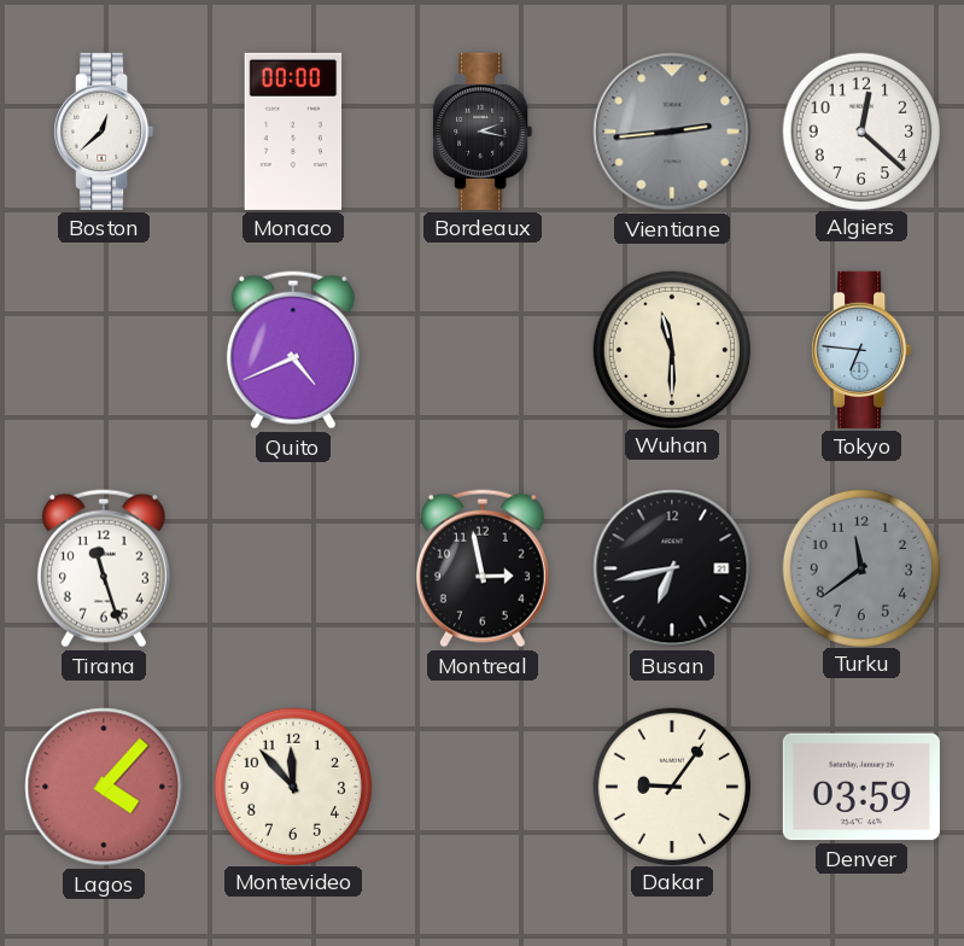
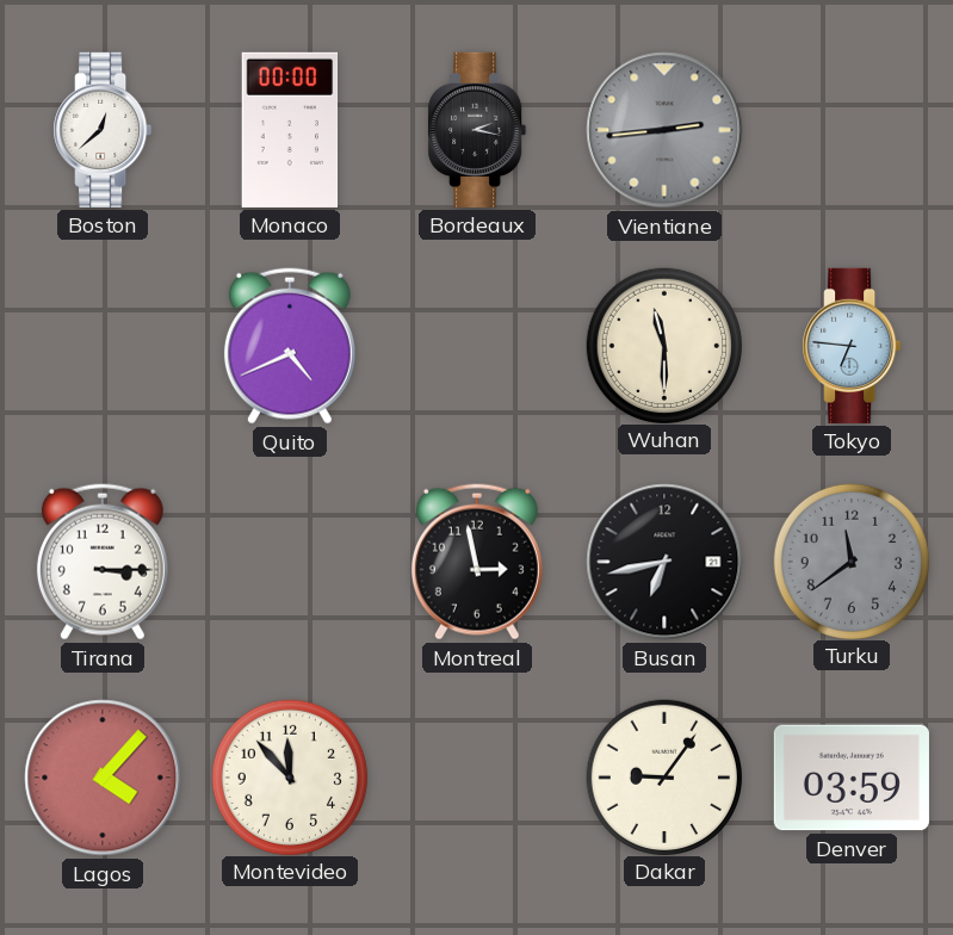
Algiers: 12:22 -> none
Tirana: 11:27 -> 3:15
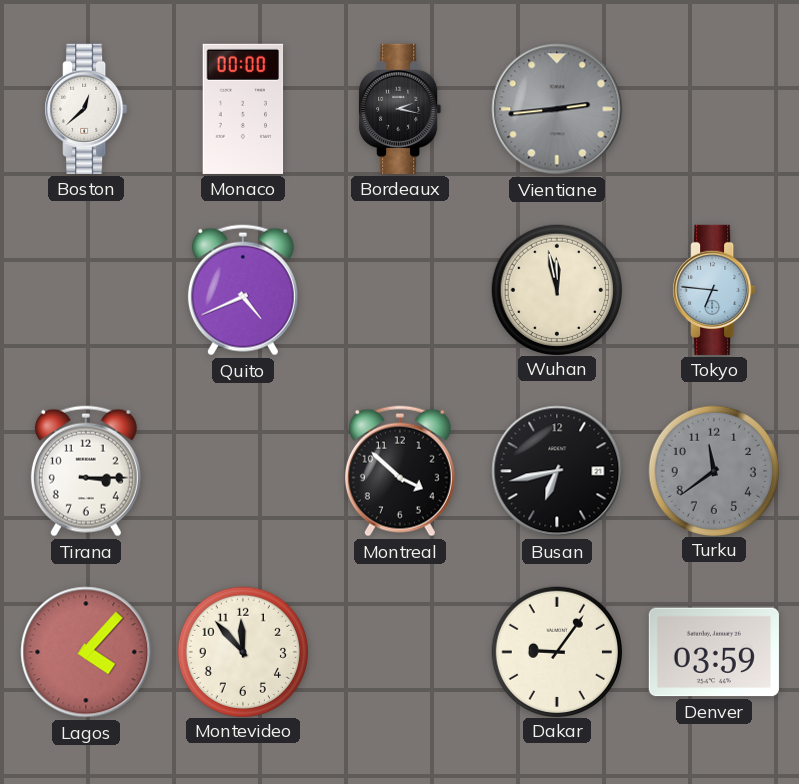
Wuhan: 11:30 -> 11:58
Montreal: 2:58 -> 3:52
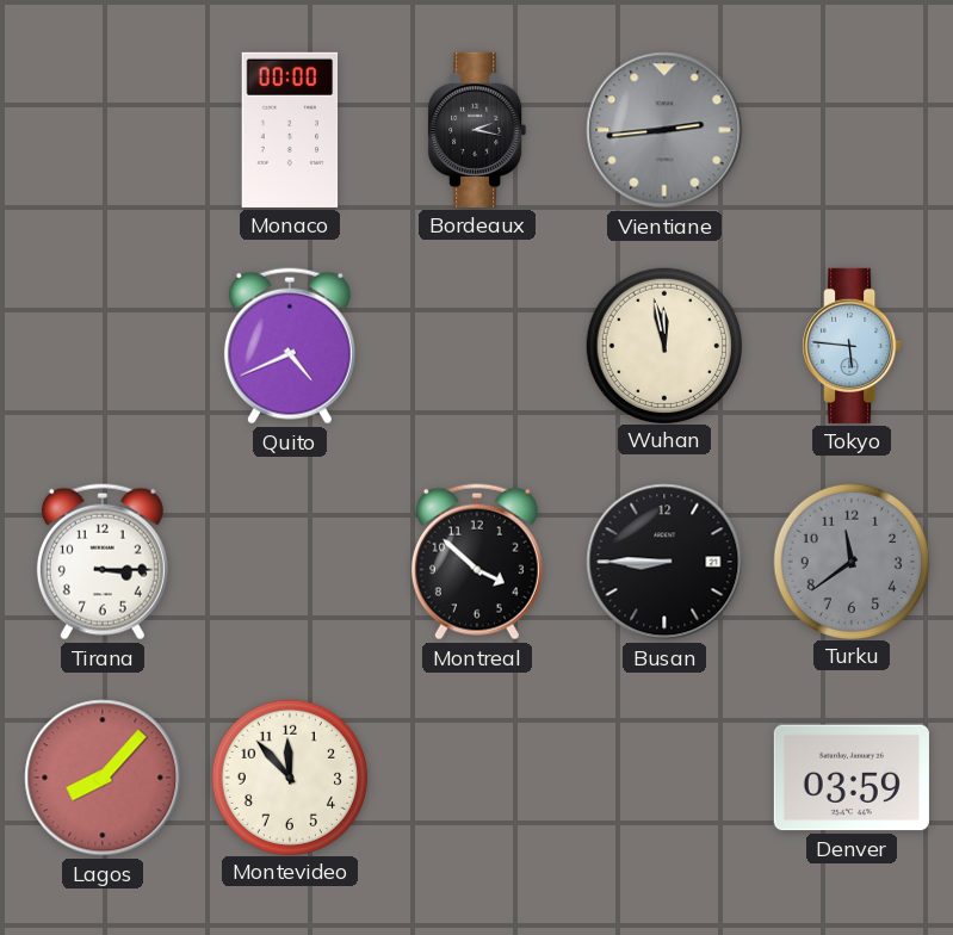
Boston: 12:38 -> none
Tokyo: 6:46 -> 5:46
Busan: 6:43 -> 8:45
Lagos: 4:07 -> 8:07
Dakar: 9:06 -> none
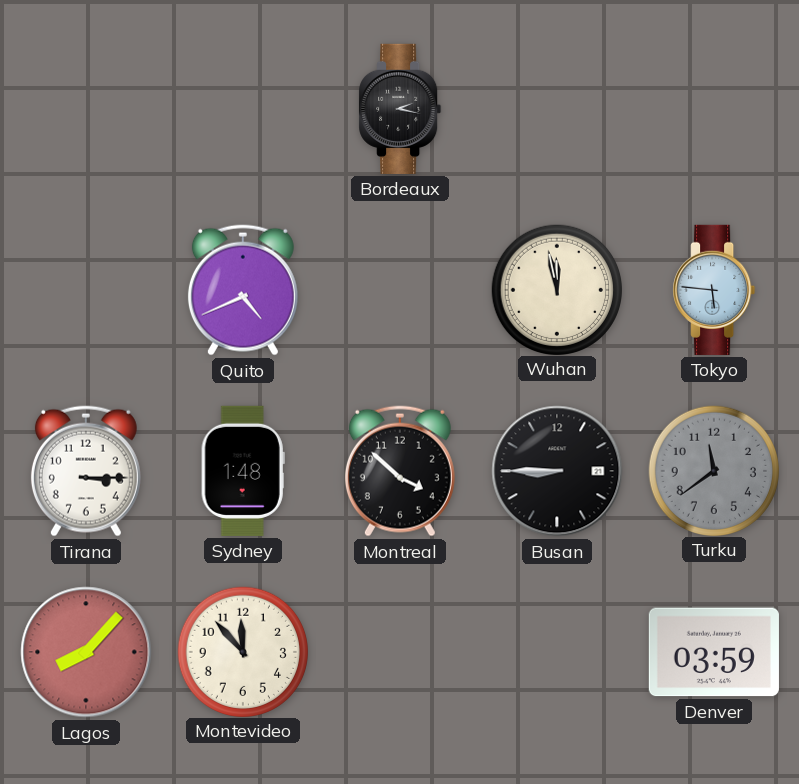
Monaco: 00:00 -> none
Vientiane: 2:44 -> none
Sydney: none -> 1:48
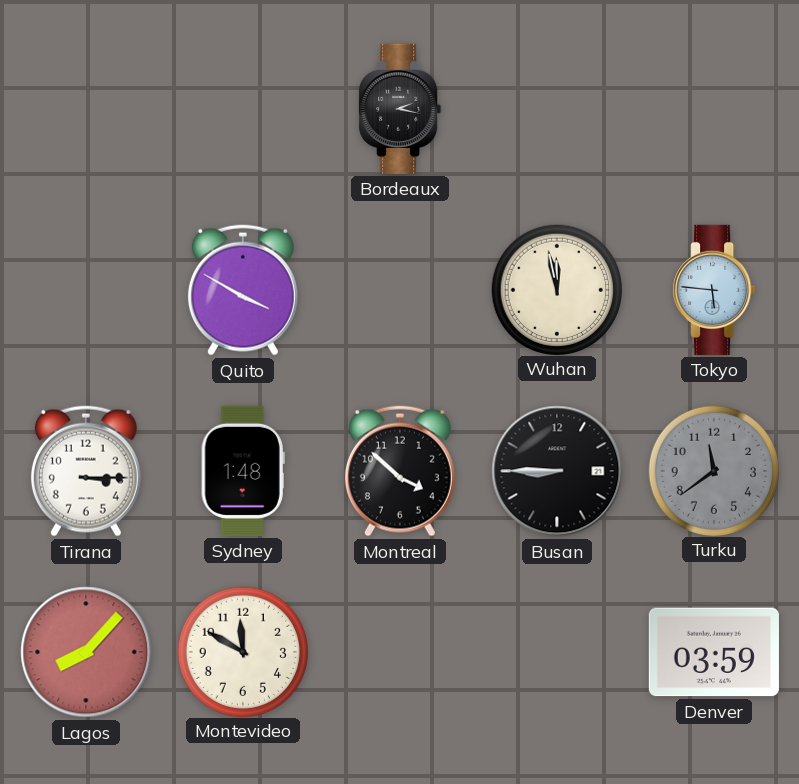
Quito: 4:41 -> 3:50
Montevideo: 11:53 -> 11:50
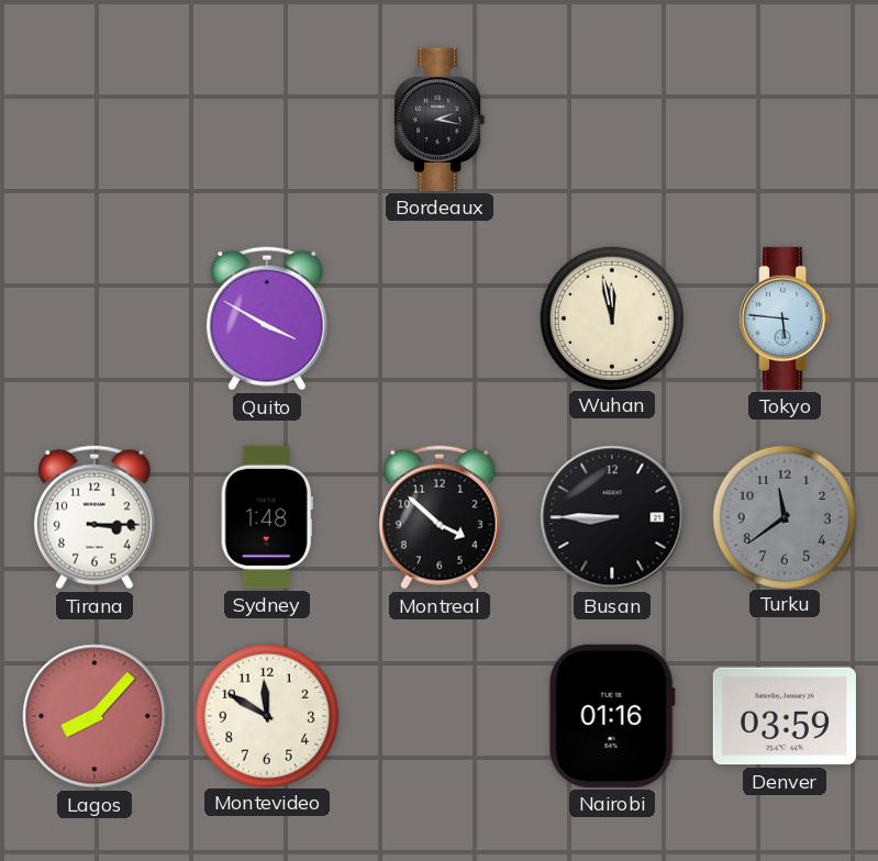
Nairobi: none -> 01:16
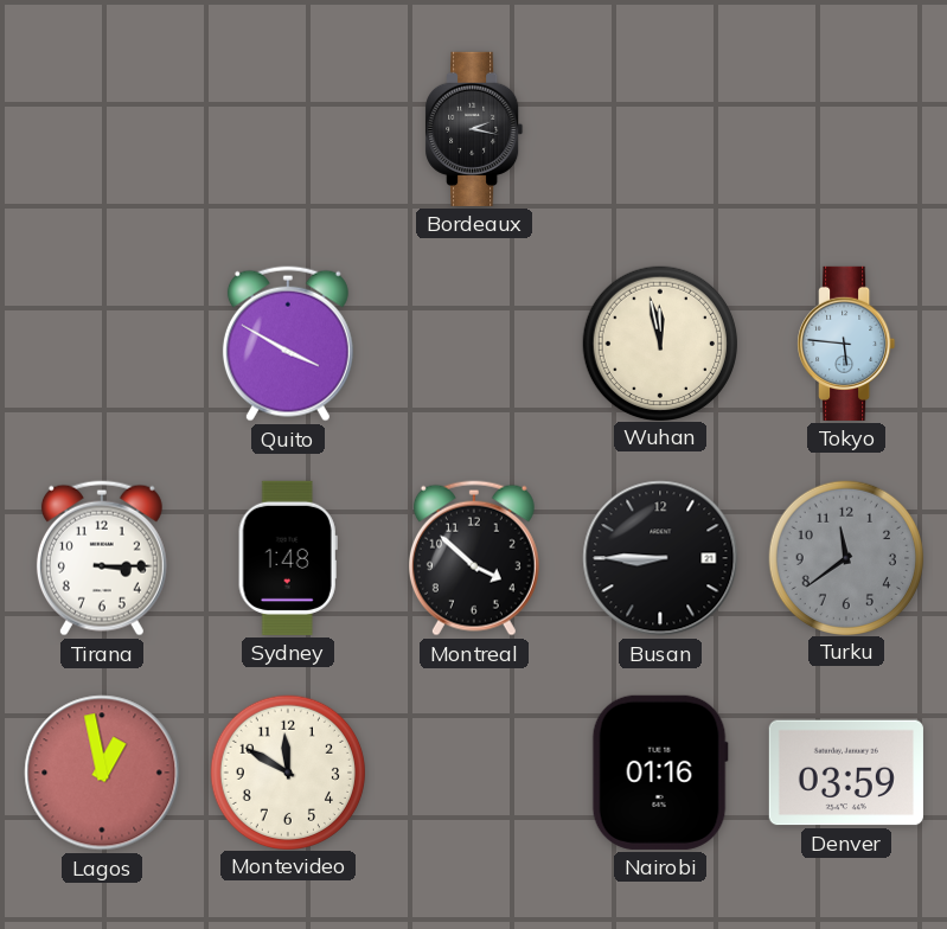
Lagos: 8:07 -> 12:58
